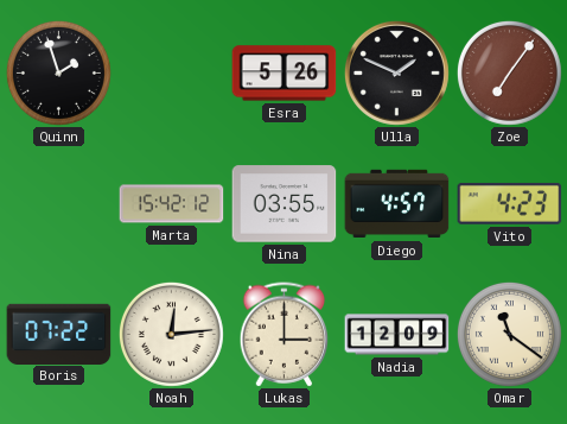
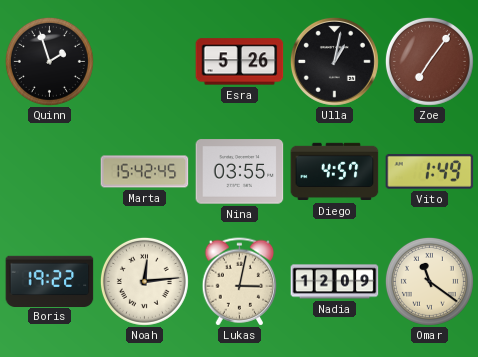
Ulla: 1:49 -> 1:02
Marta: 15:42:12 -> 15:42:45
Vito: 4:23 -> 1:49
Boris: 07:22 -> 19:22
Lukas: 3:00 -> 3:02
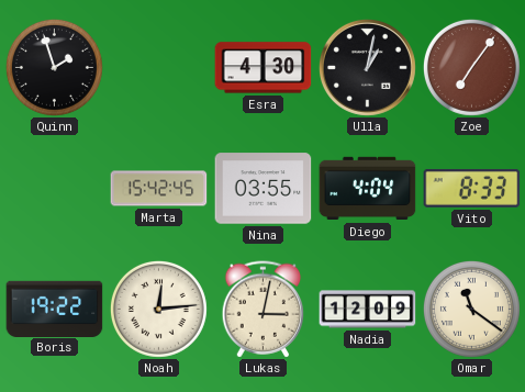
Esra: 5:26 -> 4:30
Diego: 4:57 -> 4:04
Vito: 1:49 -> 8:33
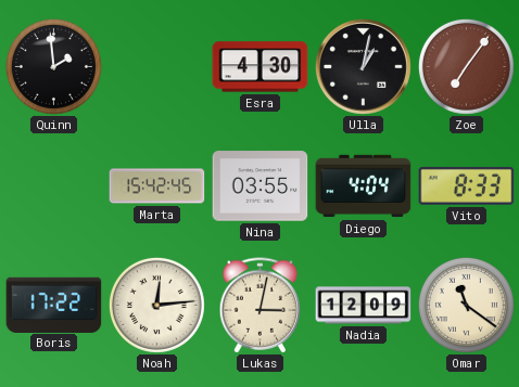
Quinn: 1:57 -> 1:59
Boris: 19:22 -> 17:22
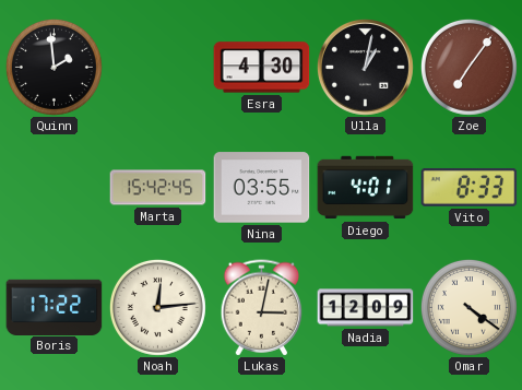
Diego: 4:04 -> 4:01
Omar: 11:21 -> 4:21
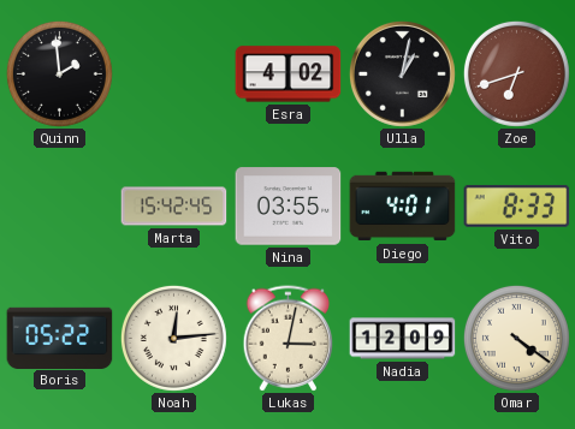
Esra: 4:30 -> 4:02
Zoe: 7:06 -> 6:42
Boris: 17:22 -> 05:22
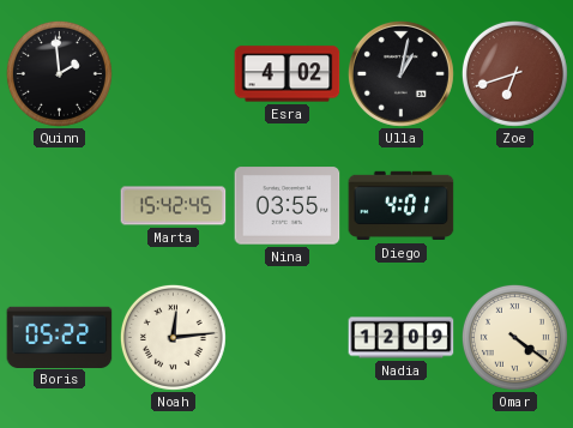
Vito: 8:33 -> none
Lukas: 3:02 -> none
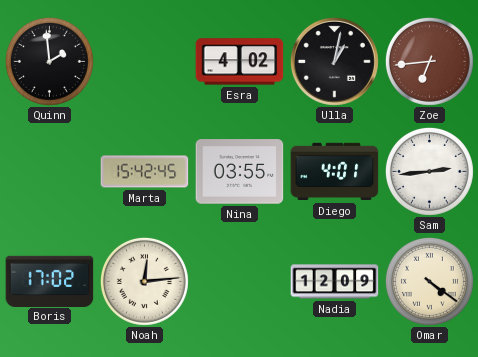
Zoe: 6:42 -> 6:44
Sam: none -> 2:44
Boris: 05:22 -> 17:02
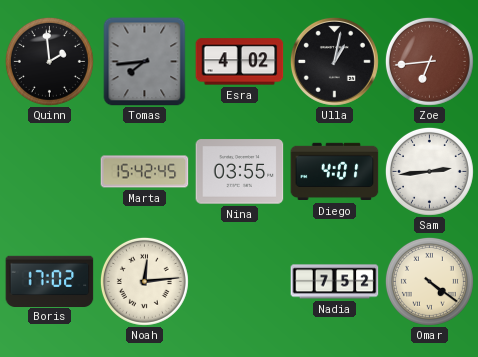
Tomas: none -> 7:44
Nadia: 12:09 -> 7:52
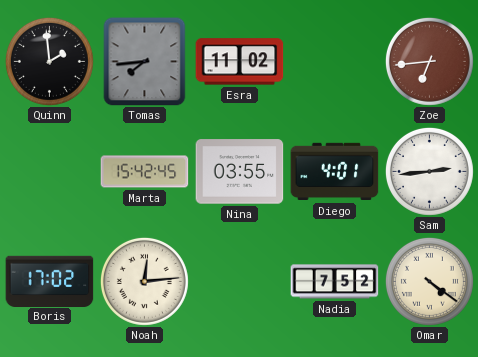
Esra: 4:02 -> 11:02
Ulla: 1:02 -> none
